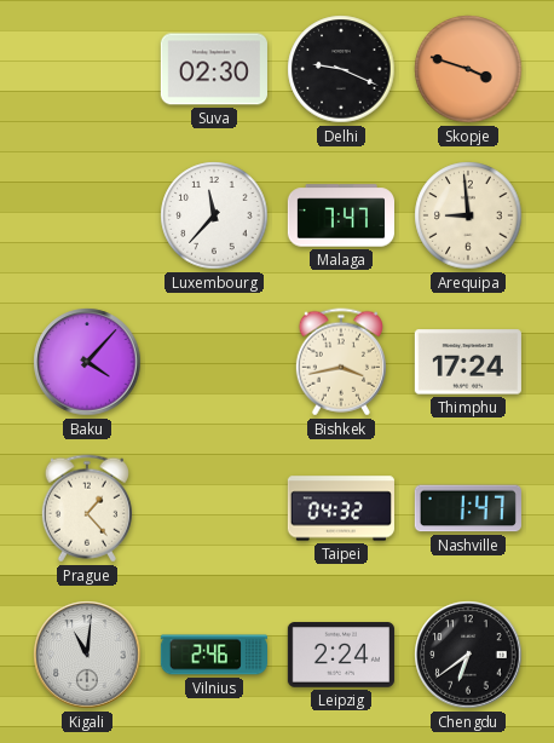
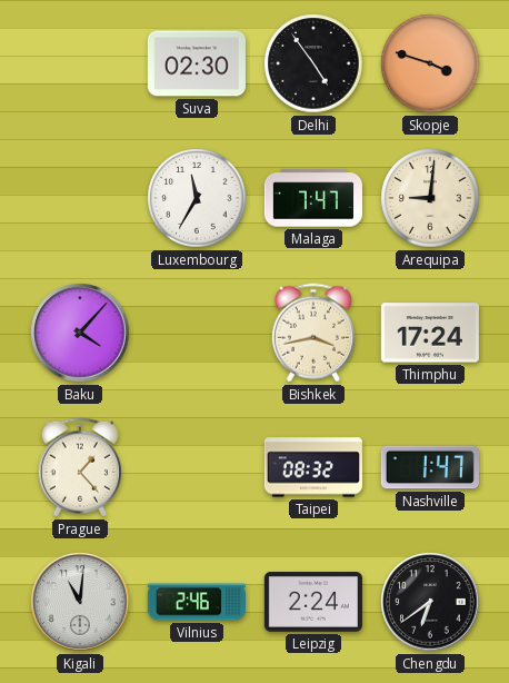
Delhi: 9:19 -> 4:54
Luxembourg: 11:37 -> 11:35
Arequipa: 8:59 -> 9:01
Taipei: 04:32 -> 08:32
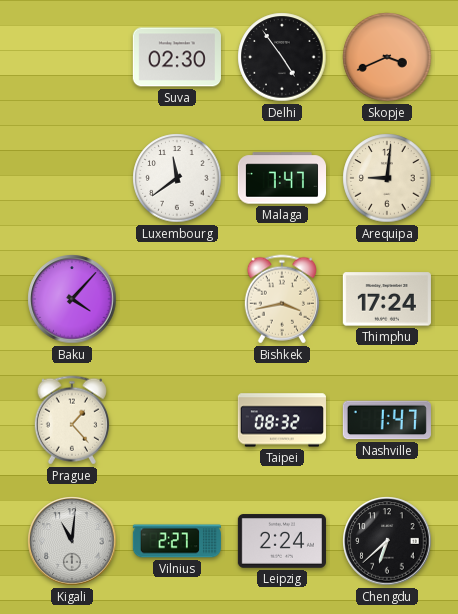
Skopje: 3:48 -> 3:41
Luxembourg: 11:35 -> 11:39
Vilnius: 2:46 -> 2:27
Chengdu: 6:39 -> 6:38
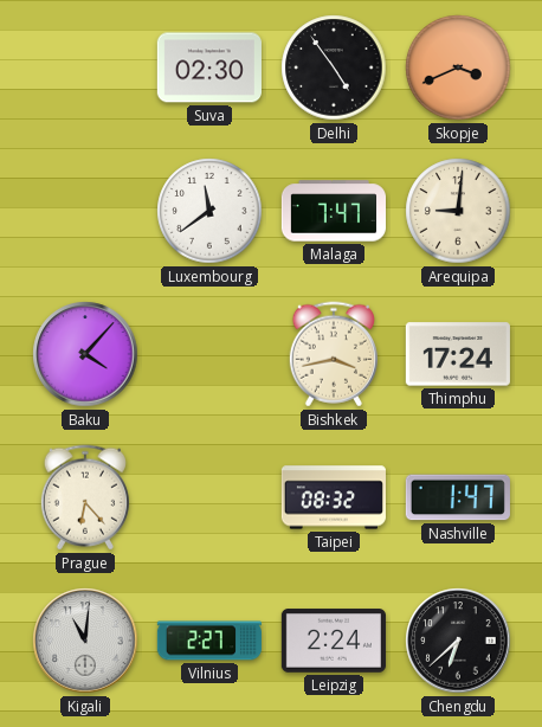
Prague: 1:23 -> 6:23
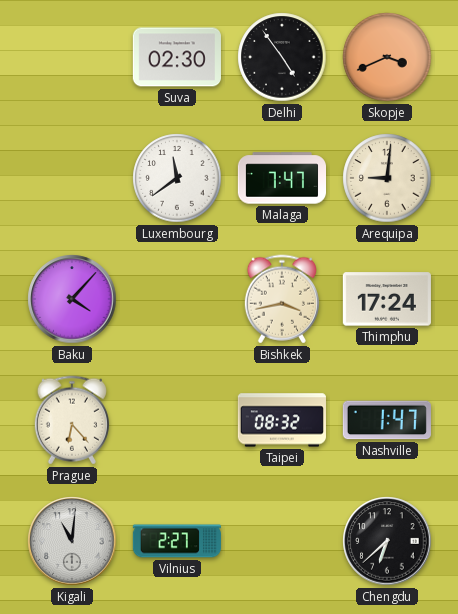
Leipzig: 2:24 -> none
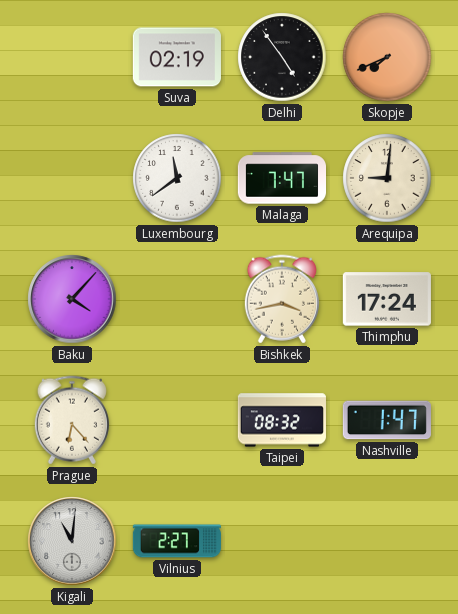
Suva: 02:30 -> 02:19
Skopje: 3:41 -> 7:41
Chengdu: 6:38 -> none
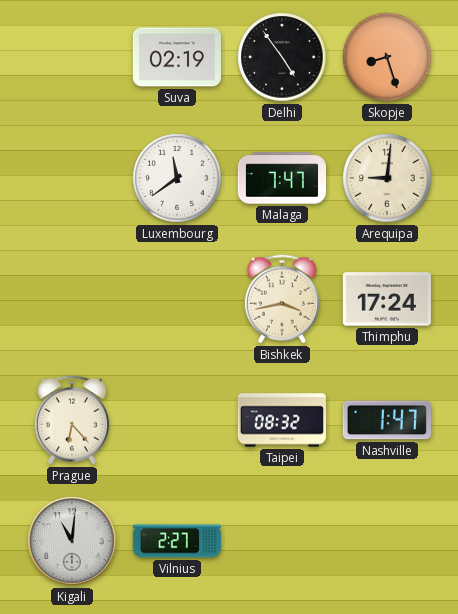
Skopje: 7:41 -> 8:27
Baku: 4:07 -> none
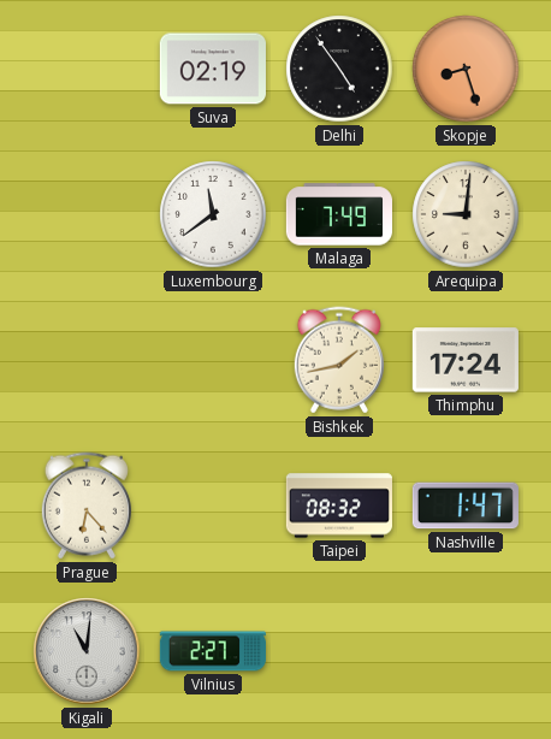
Malaga: 7:47 -> 7:49
Bishkek: 3:43 -> 1:43
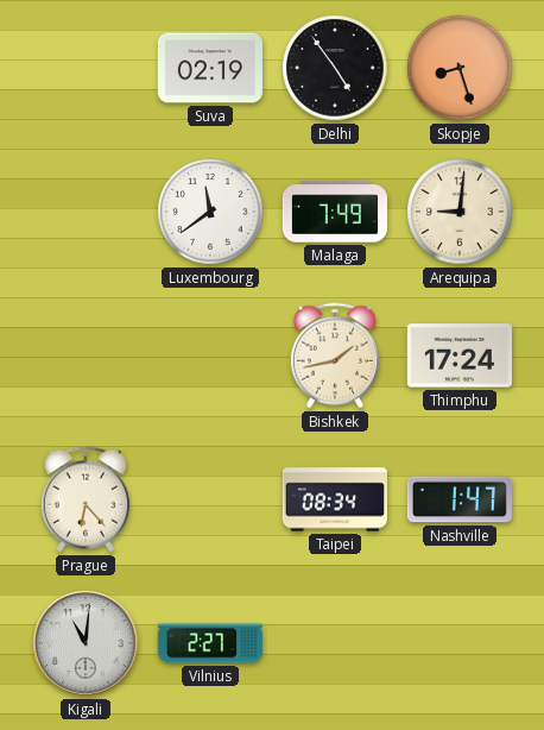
Taipei: 08:32 -> 08:34
